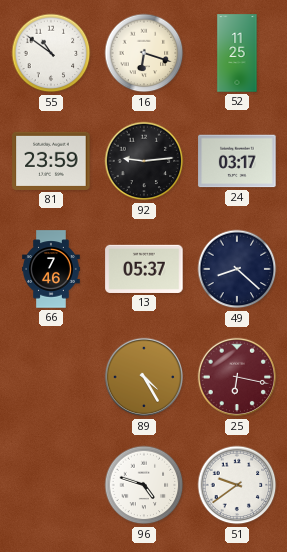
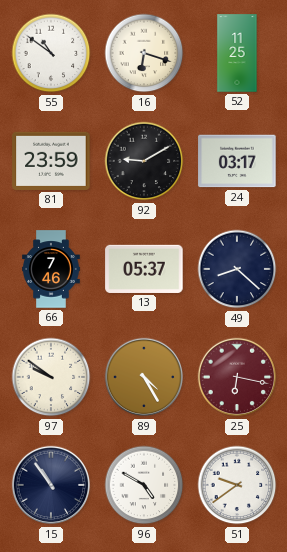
92: 9:14 -> 9:10
97: none -> 9:51
15: none -> 10:54
96: 4:48 -> 4:50
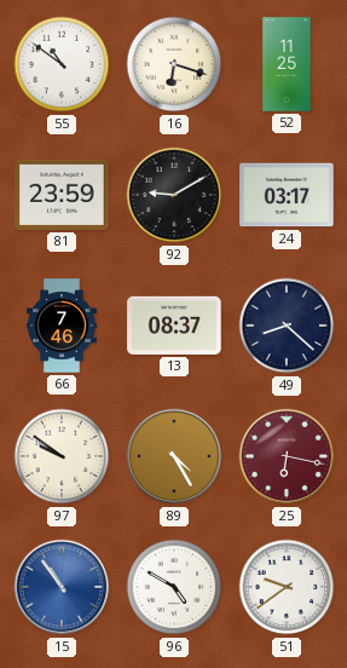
13: 05:37 -> 08:37
15 dial: navy -> blue
